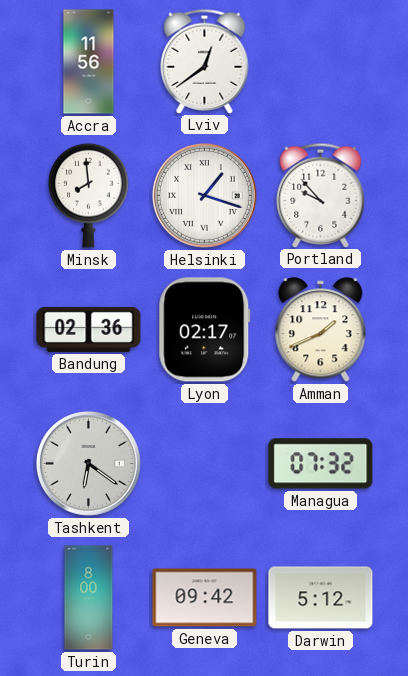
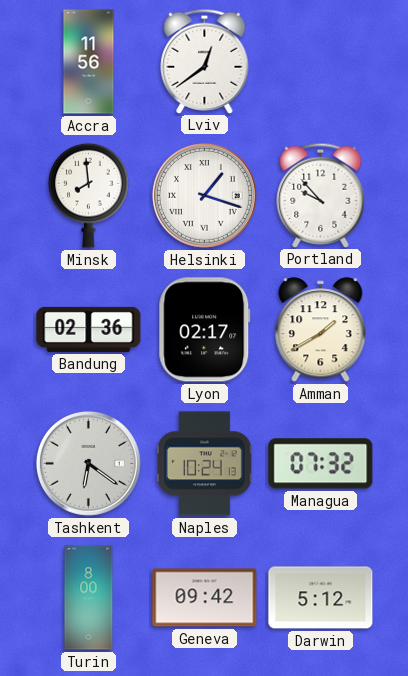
Amman: 1:41 -> 1:40
Naples: none -> 10:24
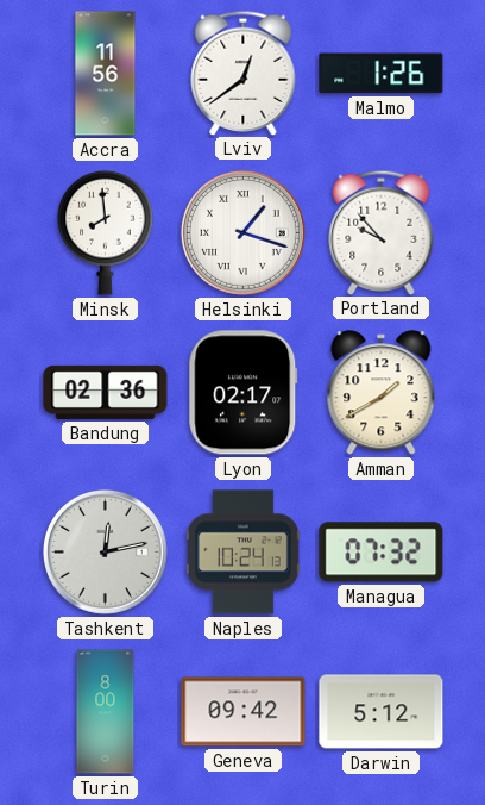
Malmo: none -> 1:26
Tashkent: 6:21 -> 12:13
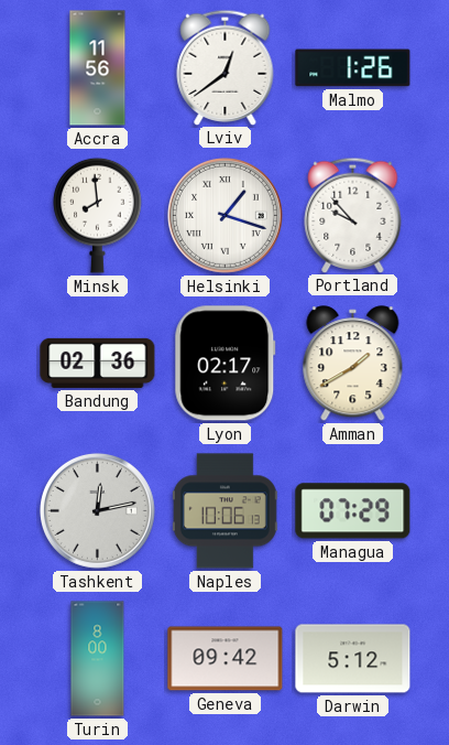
Naples: 10:24 -> 10:06
Managua: 07:32 -> 07:29
